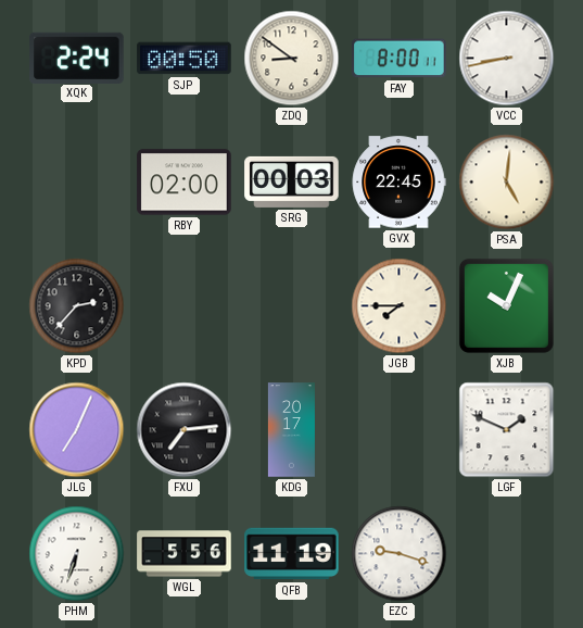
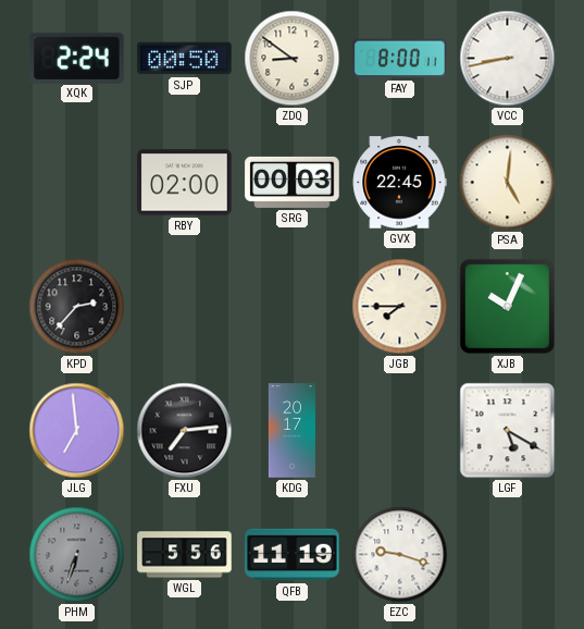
JLG: 7:04 -> 6:59
LGF: 1:49 -> 5:20
PHM dial: white -> grey
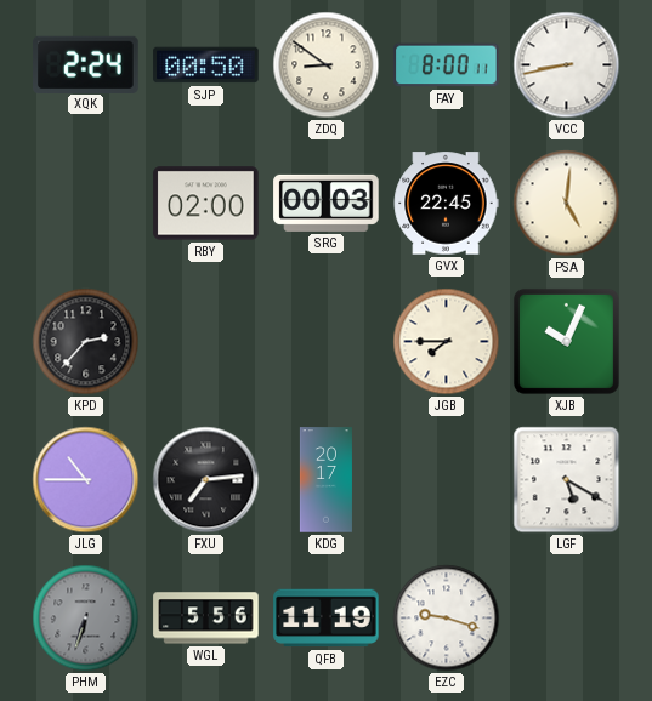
JLG: 6:59 -> 10:45
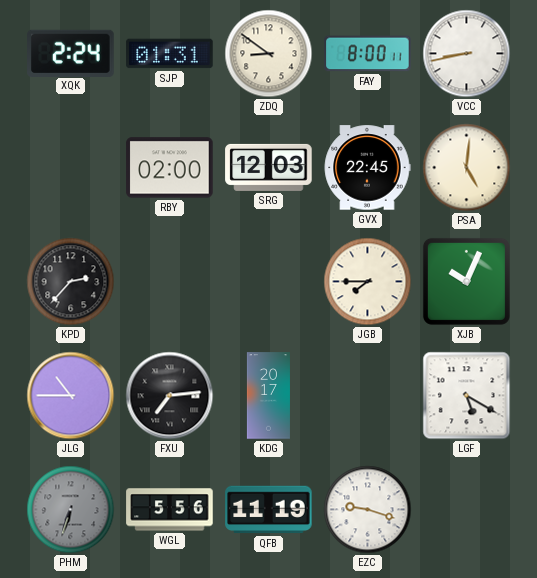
SJP: 00:50 -> 01:31
SRG: 00:03 -> 12:03
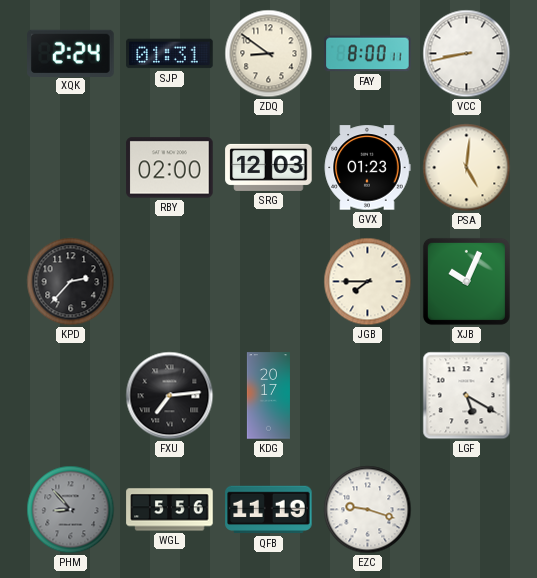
GVX: 22:45 -> 01:23
JLG: 10:45 -> none
PHM: 6:33 -> 8:53
